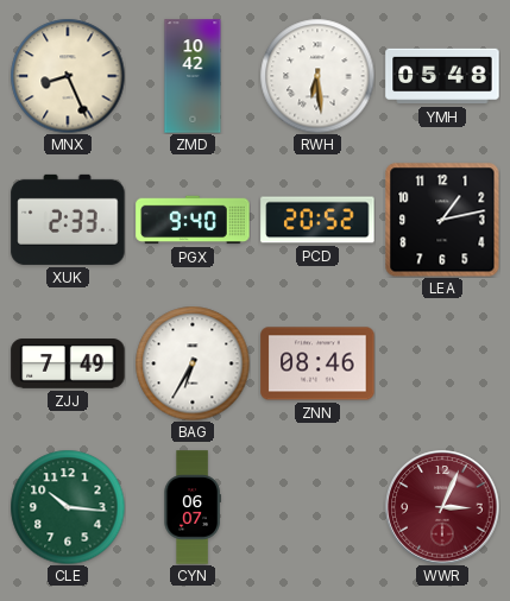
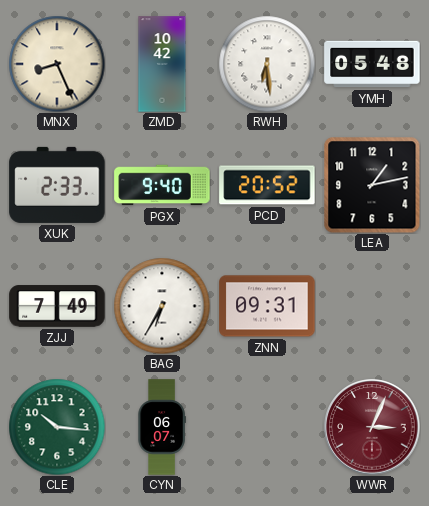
ZNN: 08:46 -> 09:31
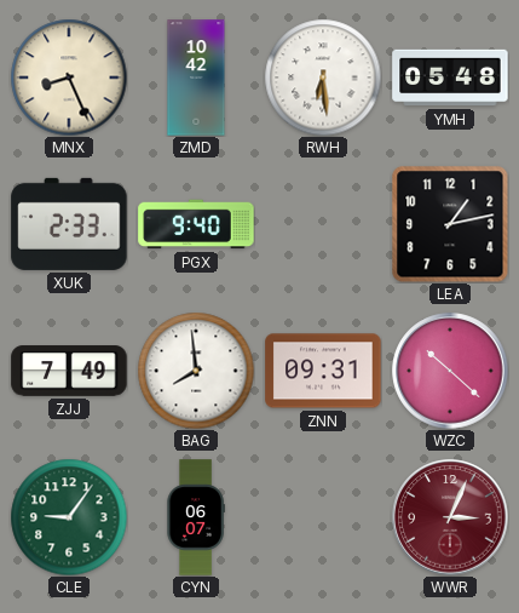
PCD: 20:52 -> none
BAG: 6:35 -> 7:59
WZC: none -> 10:22
CLE: 10:16 -> 9:06
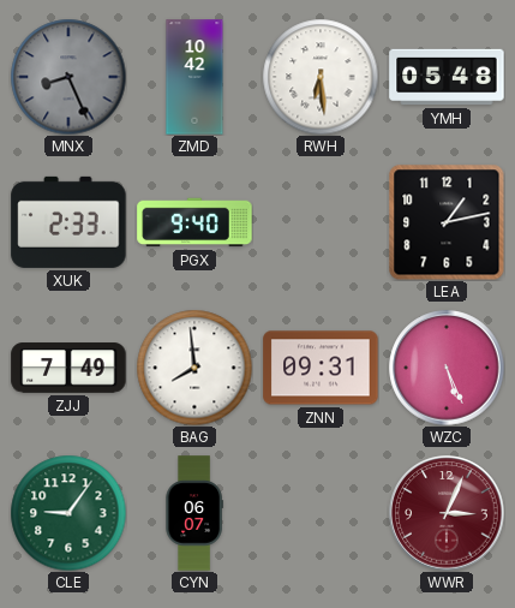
MNX dial: cream -> grey
WZC: 10:22 -> 5:26
